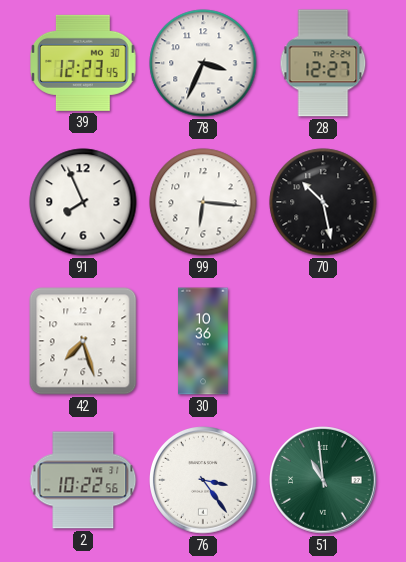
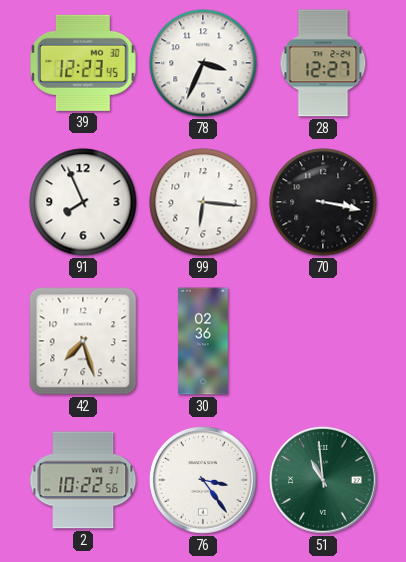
70: 10:28 -> 3:17
30: 10:36 -> 02:36
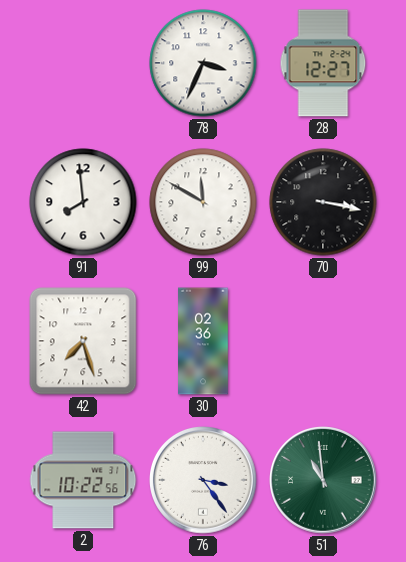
39: 12:23 -> none
91: 7:56 -> 7:59
99: 6:16 -> 11:50
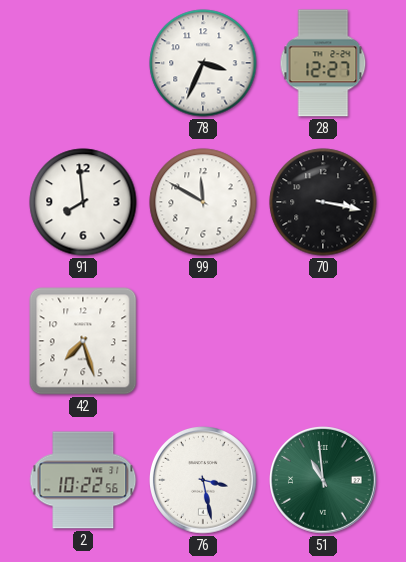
30: 02:36 -> none
76: 3:24 -> 3:28
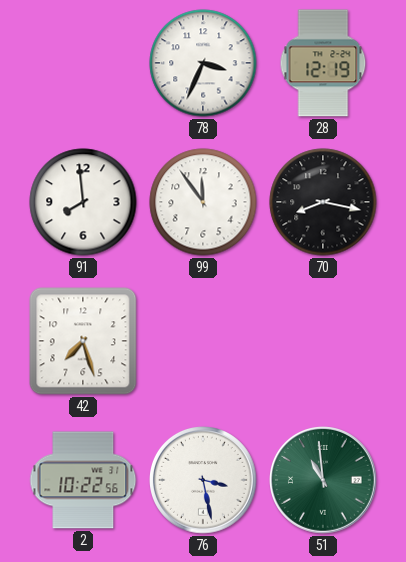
28: 12:27 -> 12:19
99: 11:50 -> 11:54
70: 3:17 -> 8:17
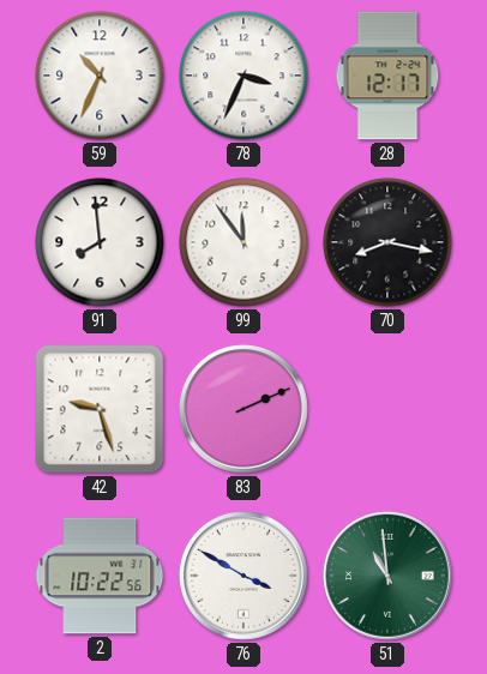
59: none -> 10:34
28: 12:19 -> 12:17
42: 7:27 -> 9:27
83: none -> 2:11
76: 3:28 -> 3:50
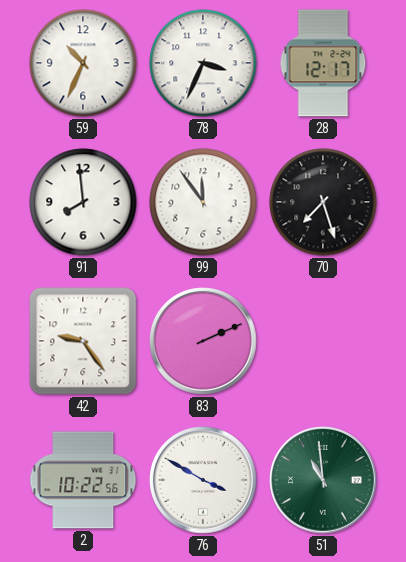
70: 8:17 -> 7:27
42: 9:27 -> 9:24
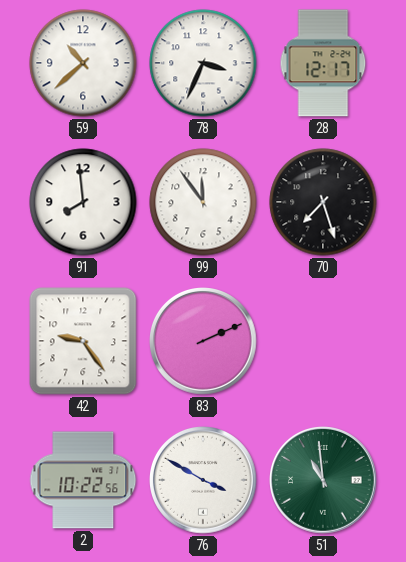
59: 10:34 -> 10:38
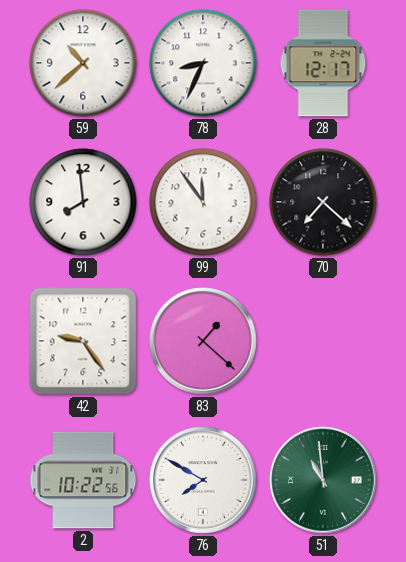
78: 3:34 -> 8:34
70: 7:27 -> 7:22
83: 2:11 -> 1:22
76: 3:50 -> 7:50
